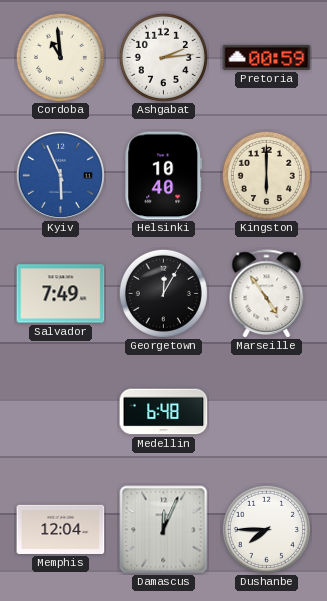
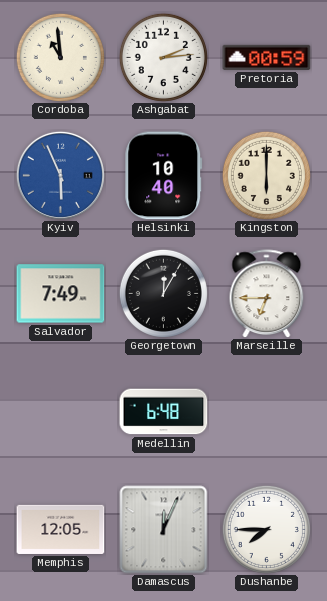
Marseille: 4:54 -> 6:45
Memphis: 12:04 -> 12:05
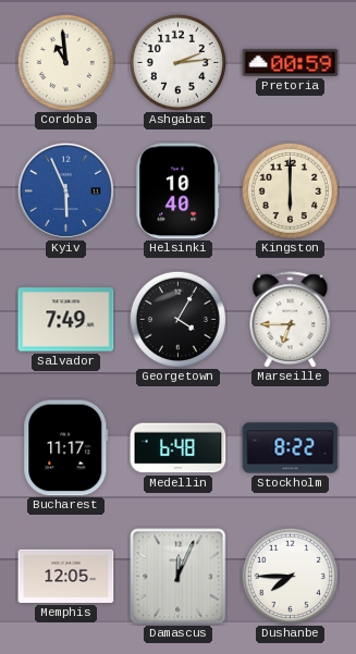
Georgetown: 12:05 -> 4:05
Bucharest: none -> 11:17
Stockholm: none -> 8:22
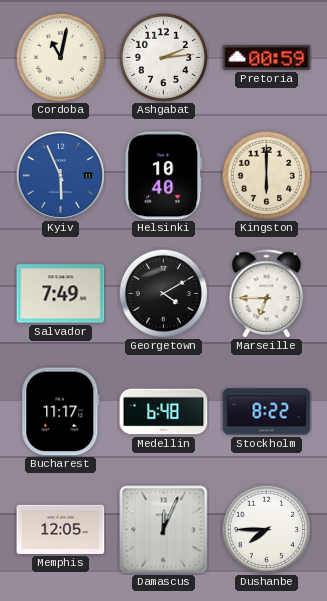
Cordoba: 10:59 -> 11:02
Georgetown: 4:05 -> 4:10
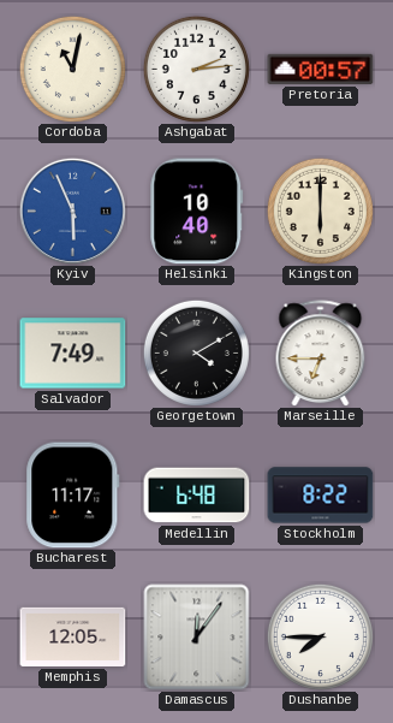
Pretoria: 00:59 -> 00:57
Damascus: 12:04 -> 12:06
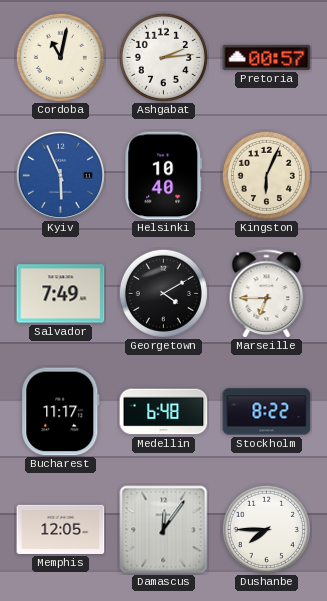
Kingston: 6:00 -> 6:04
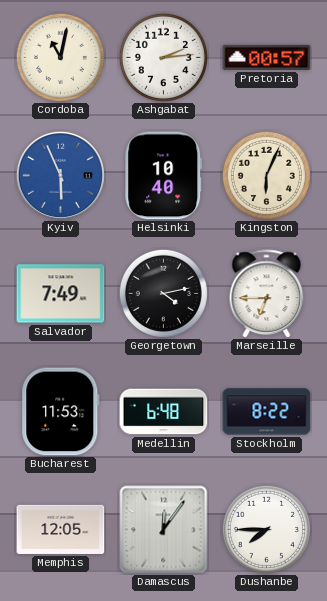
Georgetown: 4:10 -> 4:13
Bucharest: 11:17 -> 11:53
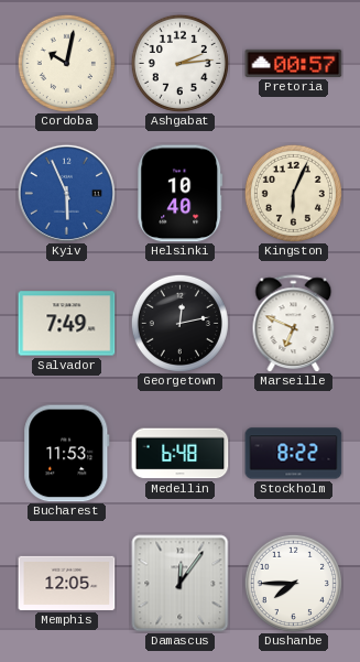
Cordoba: 11:02 -> 10:02
Georgetown: 4:13 -> 12:13
Marseille: 6:45 -> 6:49
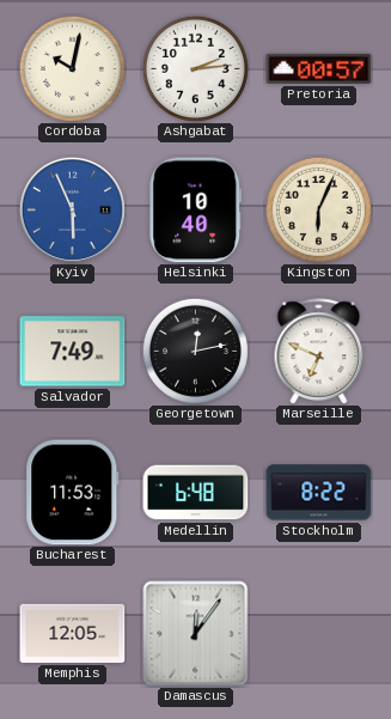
Dushanbe: 7:45 -> none
